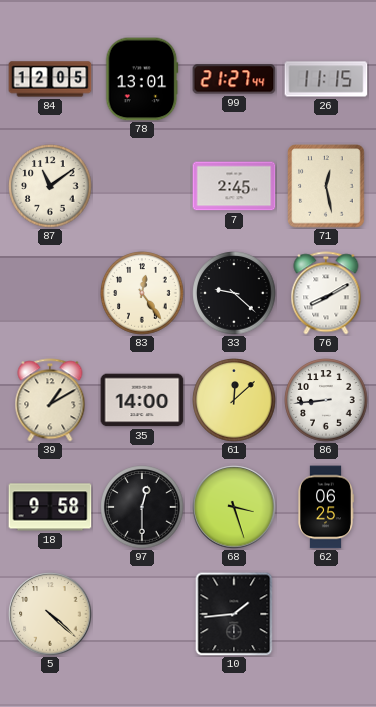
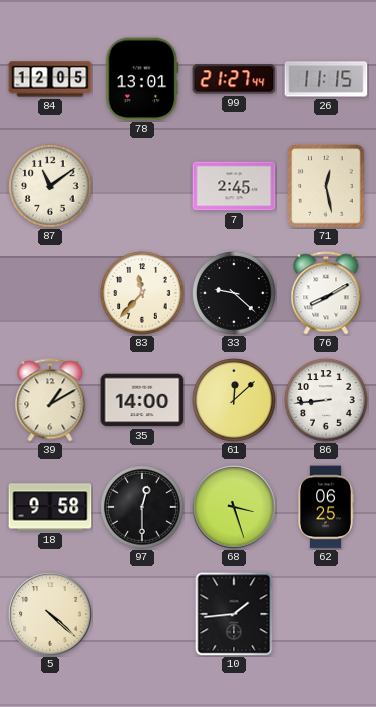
83: 12:24 -> 11:37
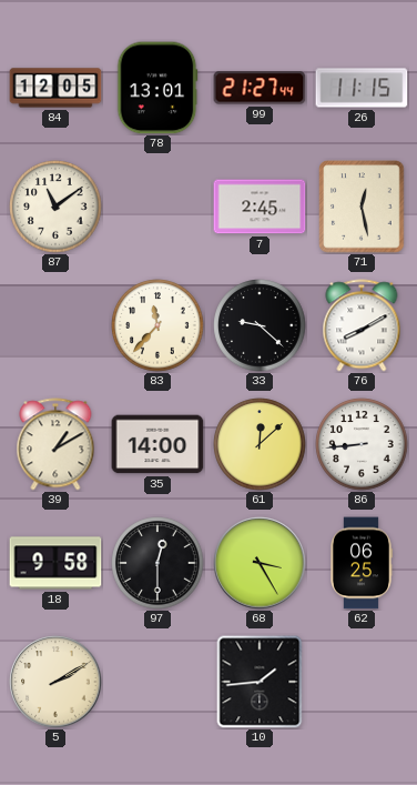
68: 3:27 -> 3:25
5: 4:22 -> 2:10
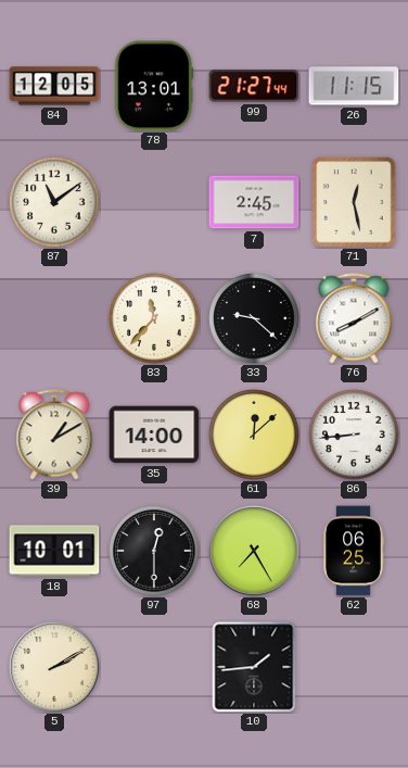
18: 9:58 -> 10:01
68: 3:25 -> 7:25
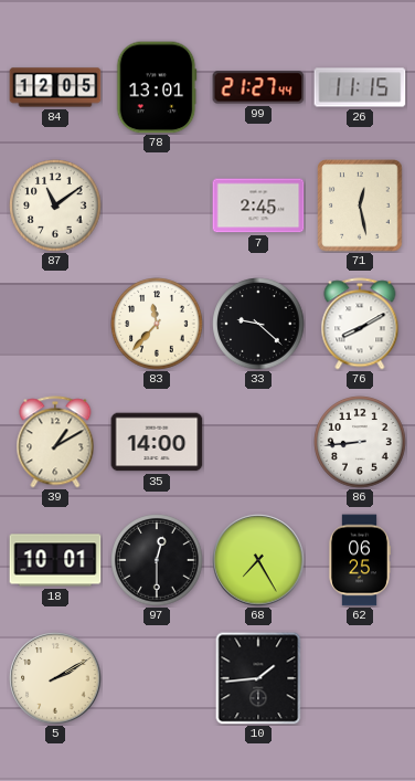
61: 12:08 -> none
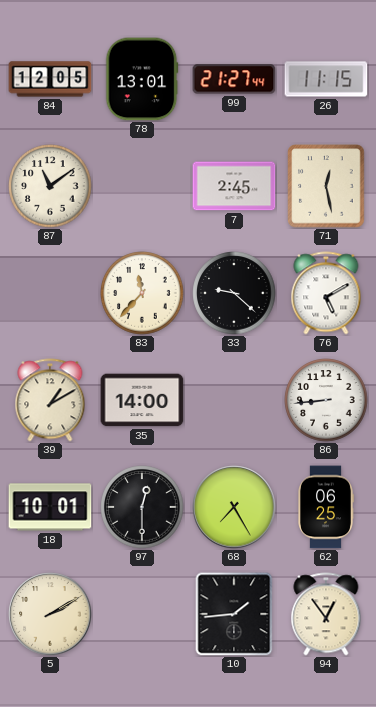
76: 8:10 -> 5:10
94: none -> 12:54
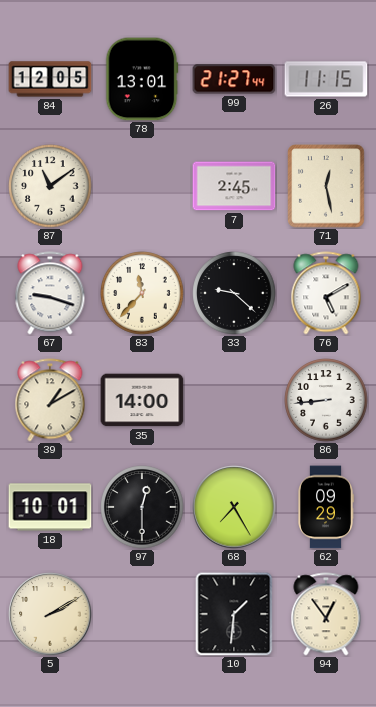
67: none -> 9:18
62: 06:25 -> 09:29
10: 1:44 -> 1:31
